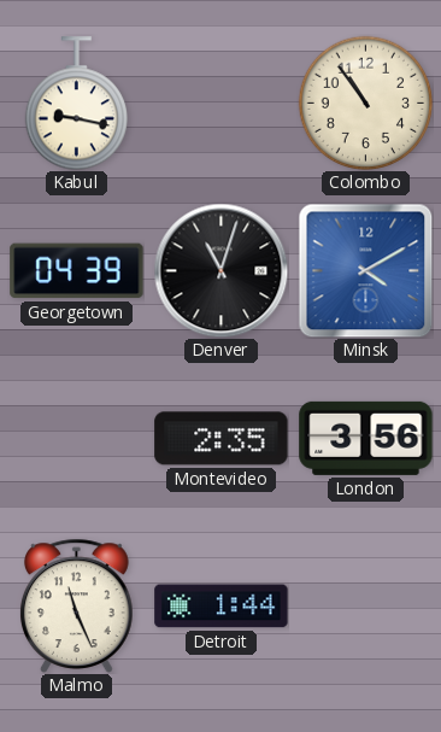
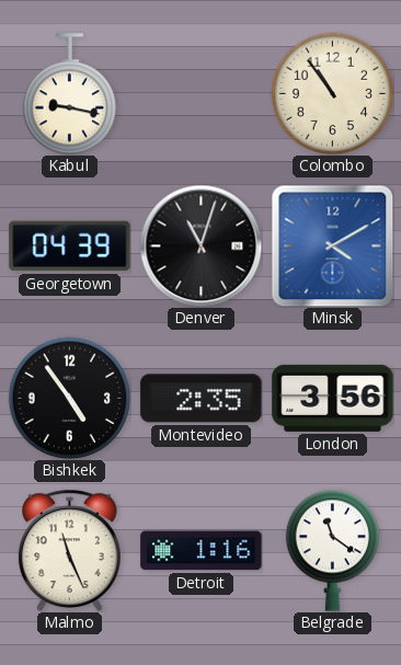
Bishkek: none -> 4:54
Detroit: 1:44 -> 1:16
Belgrade: none -> 11:21
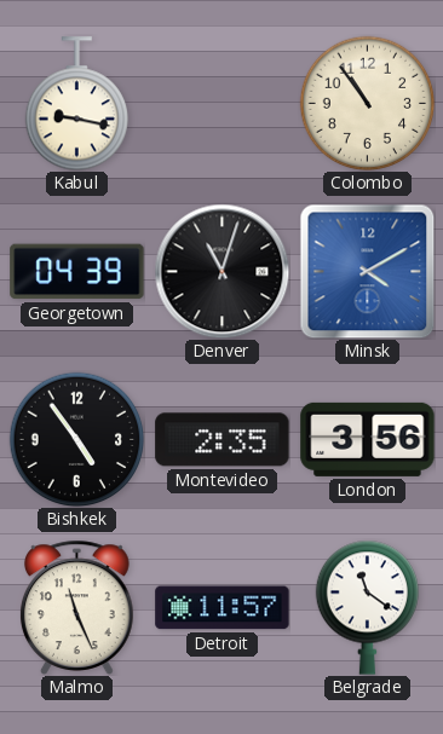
Detroit: 1:16 -> 11:57
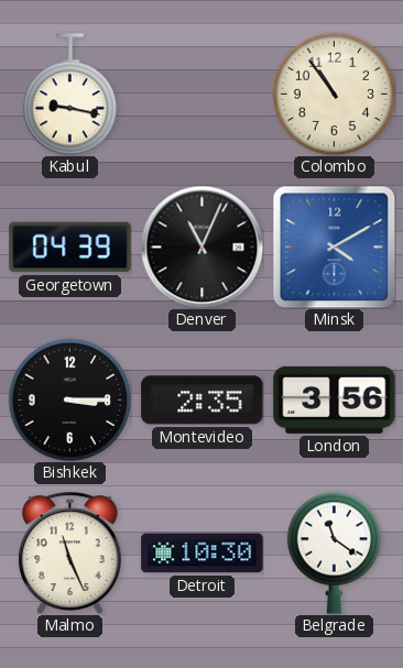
Denver: 11:03 -> 11:04
Bishkek: 4:54 -> 3:15
Detroit: 11:57 -> 10:30
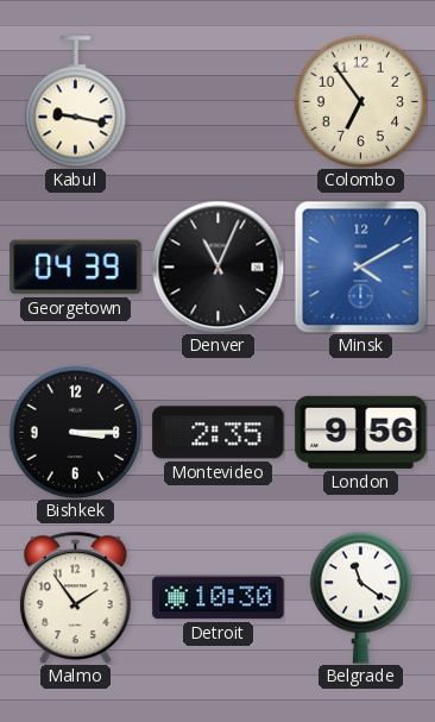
Colombo: 10:54 -> 6:54
London: 3:56 -> 9:56
Malmo: 11:26 -> 1:54
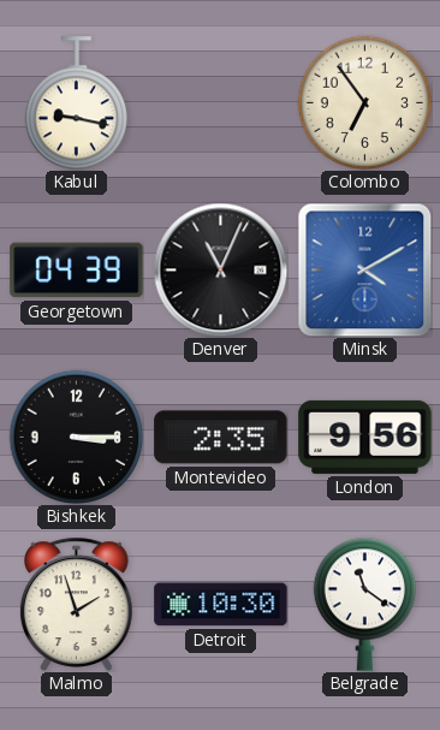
Malmo: 1:54 -> 1:57
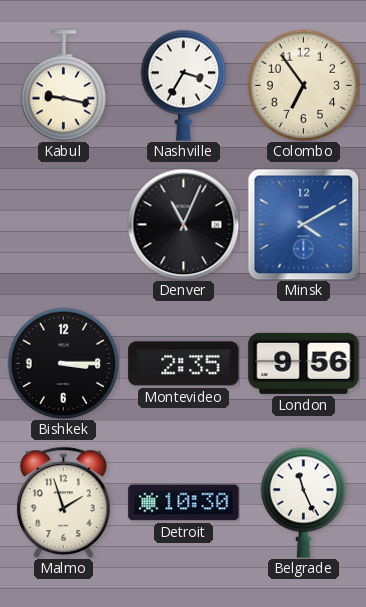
Nashville: none -> 3:35
Georgetown: 04:39 -> none
Belgrade: 11:21 -> 11:26
